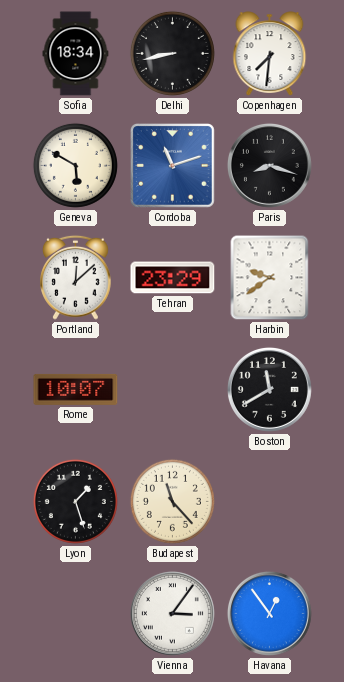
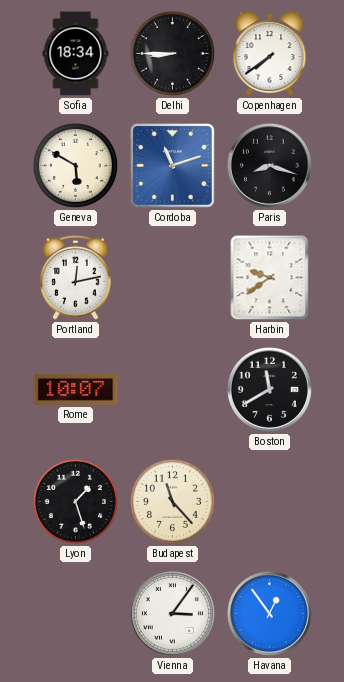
Delhi: 8:43 -> 8:45
Copenhagen: 7:31 -> 7:39
Portland: 12:08 -> 12:13
Tehran: 23:29 -> none
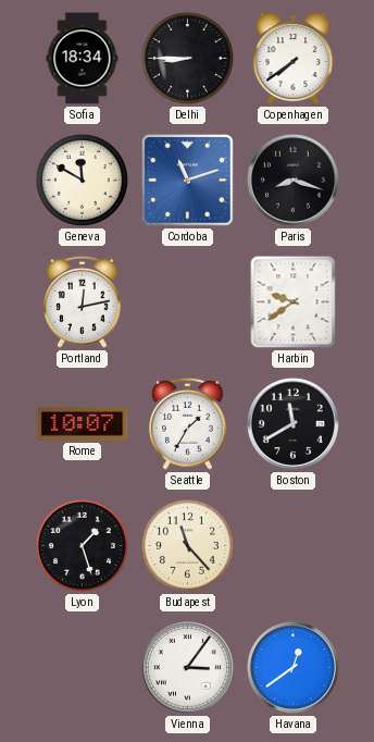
Geneva: 5:50 -> 11:50
Seattle: none -> 1:35
Havana: 12:54 -> 12:39
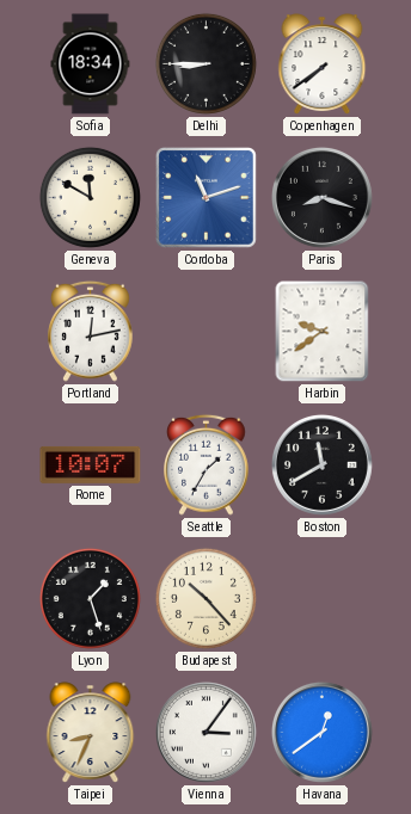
Budapest: 11:23 -> 10:23
Taipei: none -> 8:34
